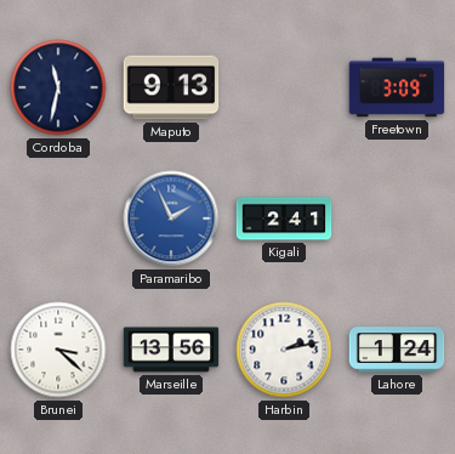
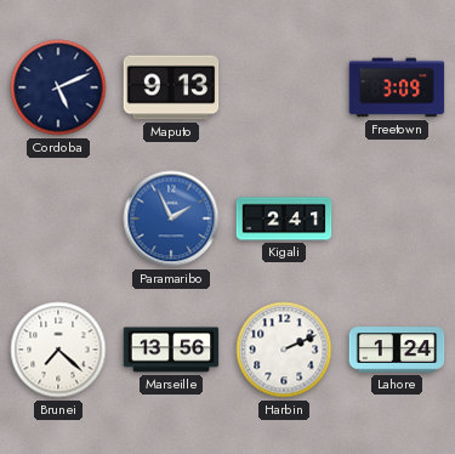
Cordoba: 11:32 -> 5:11
Brunei: 3:22 -> 7:22
Harbin: 2:13 -> 2:11
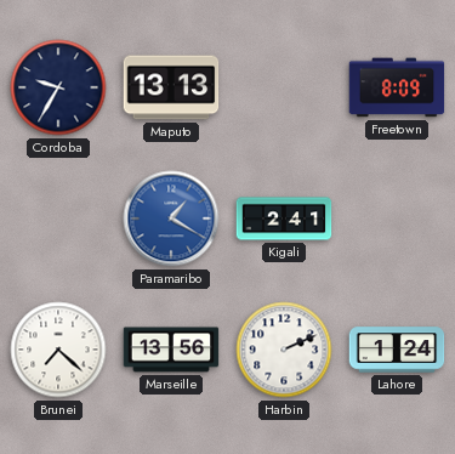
Cordoba: 5:11 -> 9:35
Maputo: 9:13 -> 13:13
Freetown: 3:09 -> 8:09
Paramaribo: 1:56 -> 1:20
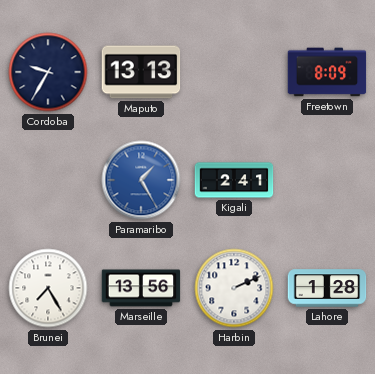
Paramaribo: 1:20 -> 1:25
Brunei: 7:22 -> 7:25
Lahore: 1:24 -> 1:28
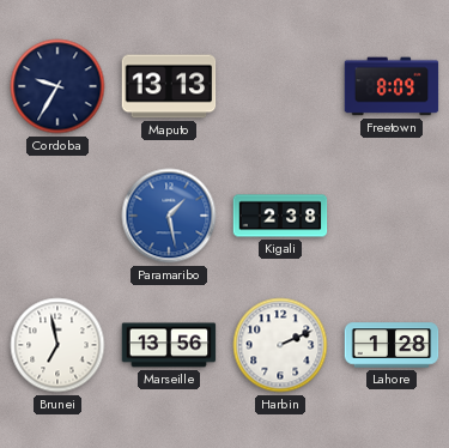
Paramaribo: 1:25 -> 1:28
Kigali: 2:41 -> 2:38
Brunei: 7:25 -> 6:58
